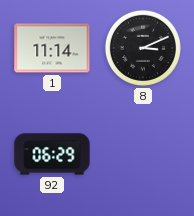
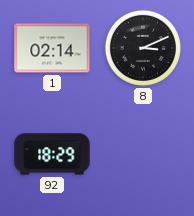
1: 11:14 -> 02:14
92: 06:29 -> 18:29
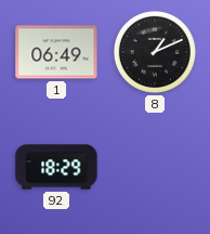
1: 02:14 -> 06:49
8: 3:11 -> 1:11
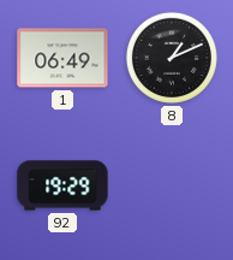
92: 18:29 -> 19:29
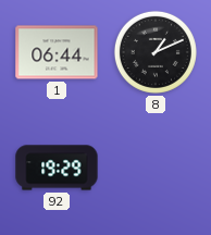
1: 06:49 -> 06:44
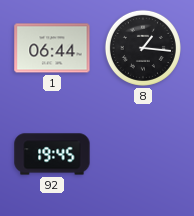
8: 1:11 -> 1:16
92: 19:29 -> 19:45
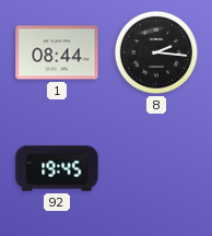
1: 06:44 -> 08:44
8: 1:16 -> 2:16
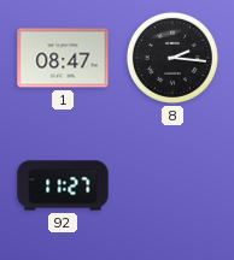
1: 08:44 -> 08:47
92: 19:45 -> 11:27
